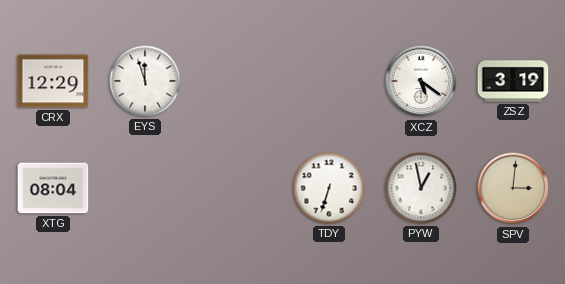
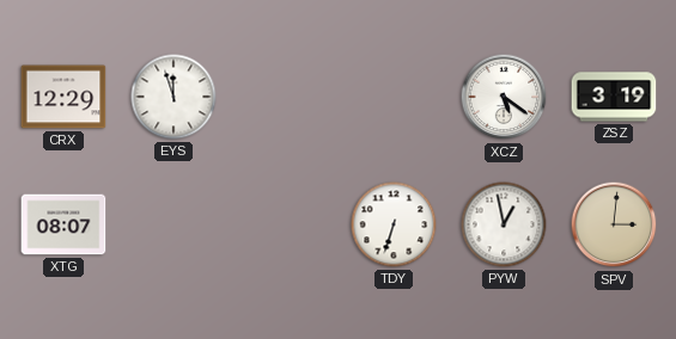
XTG: 08:04 -> 08:07
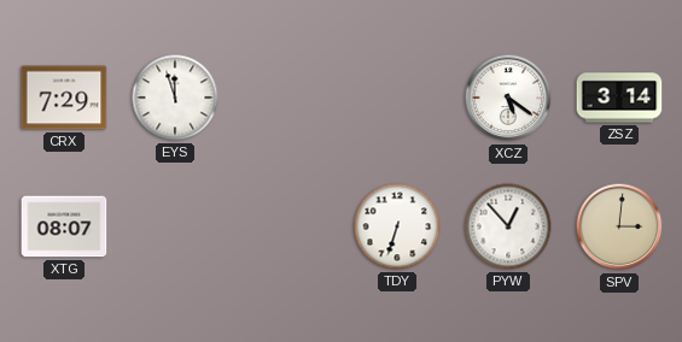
CRX: 12:29 -> 7:29
ZSZ: 3:19 -> 3:14
PYW: 12:58 -> 12:53
